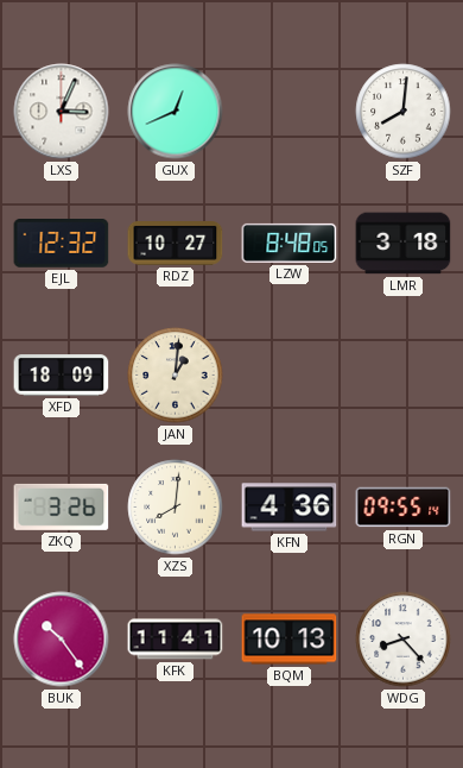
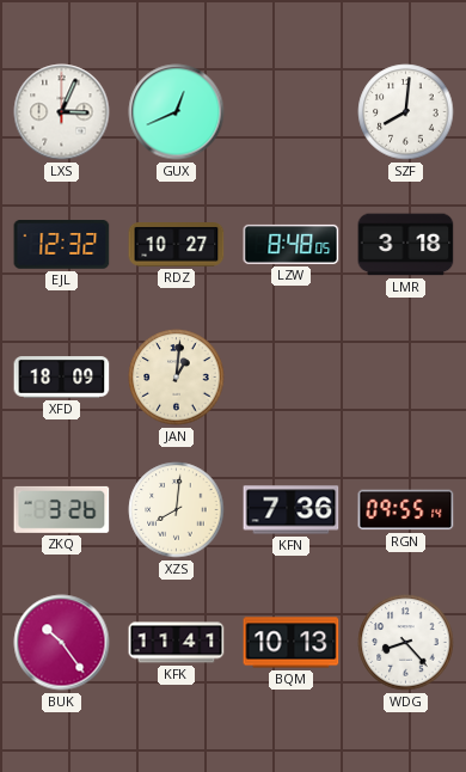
KFN: 4:36 -> 7:36
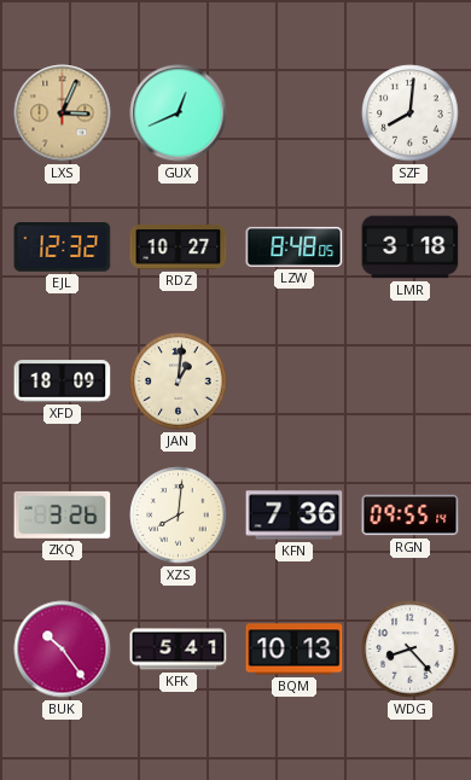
LXS dial: white -> champagne
KFK: 11:41 -> 5:41
